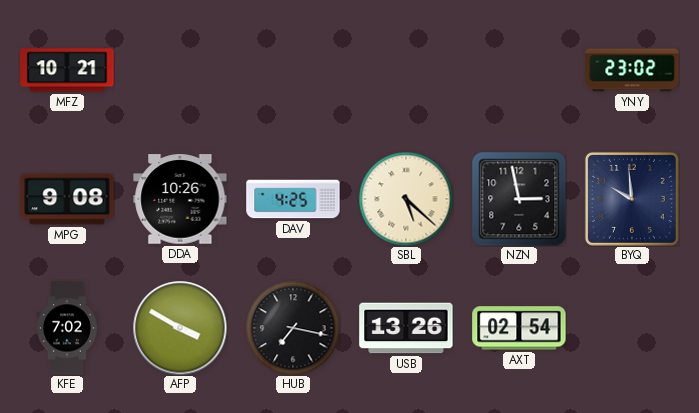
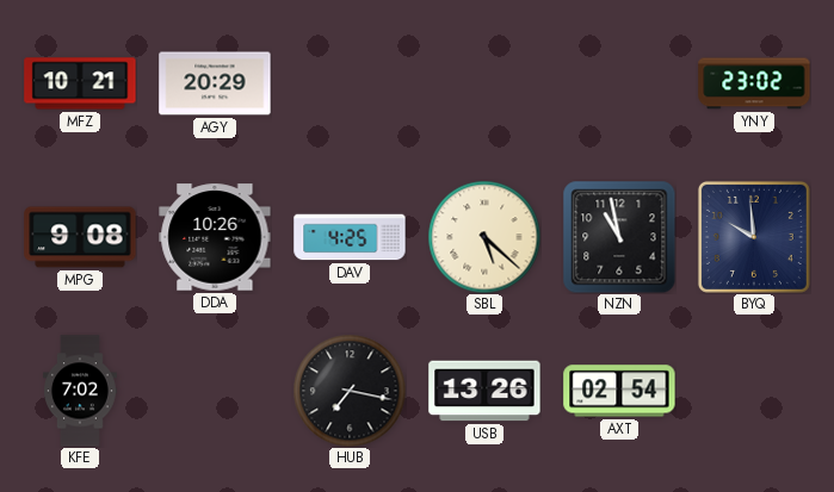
AGY: none -> 20:29
NZN: 2:58 -> 10:58
AFP: 3:50 -> none
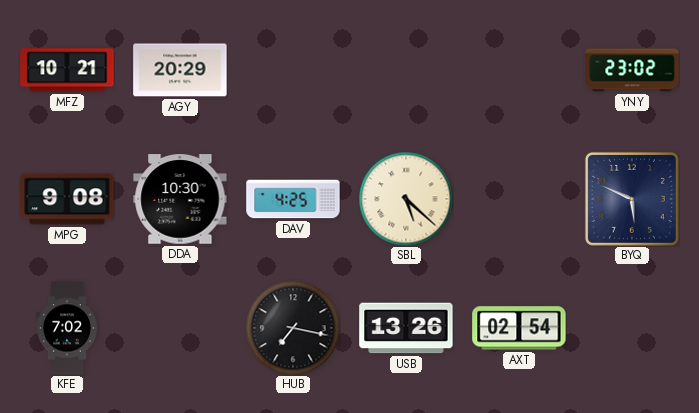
DDA: 10:26 -> 10:30
NZN: 10:58 -> none
BYQ: 9:59 -> 5:49
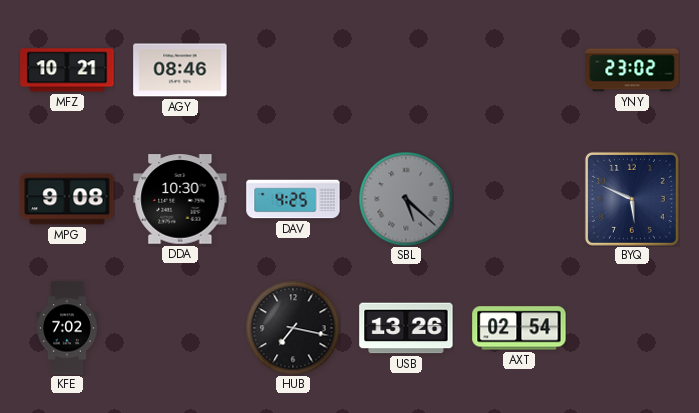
AGY: 20:29 -> 08:46
SBL dial: cream -> grey
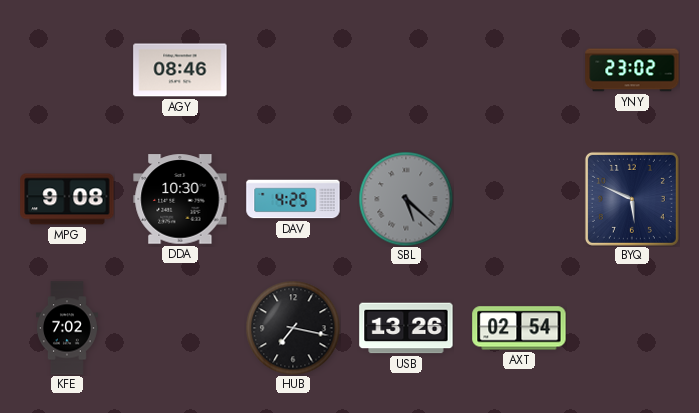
MFZ: 10:21 -> none
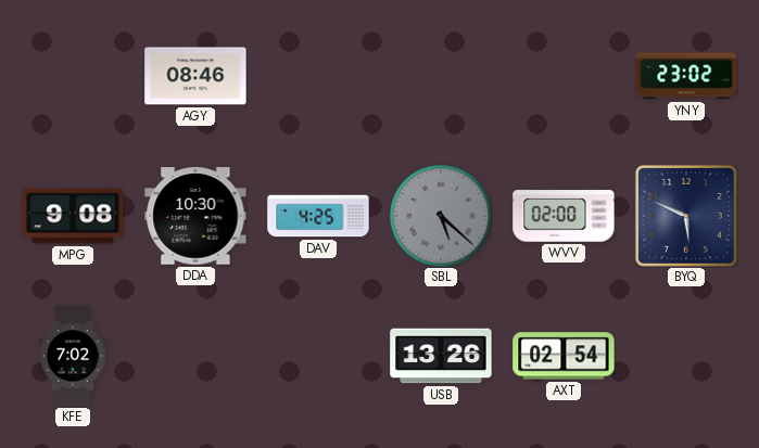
WVV: none -> 02:00
HUB: 7:17 -> none
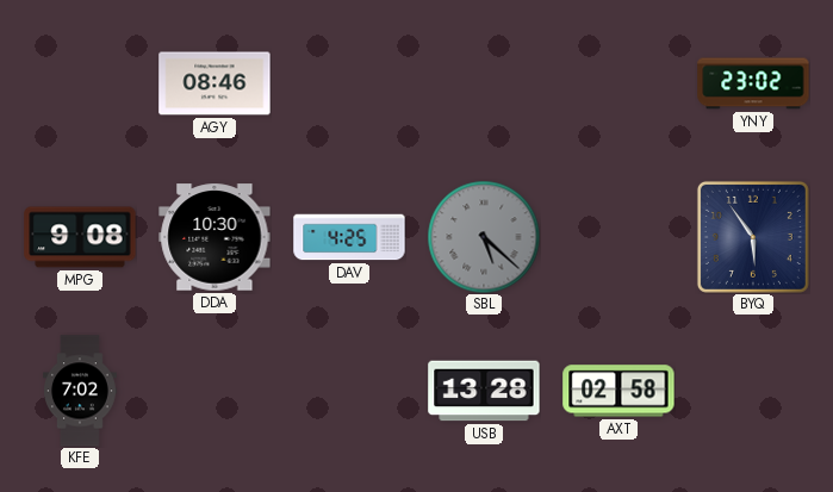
WVV: 02:00 -> none
BYQ: 5:49 -> 5:54
USB: 13:26 -> 13:28
AXT: 02:54 -> 02:58
